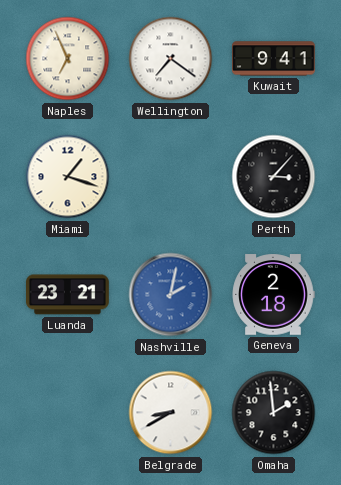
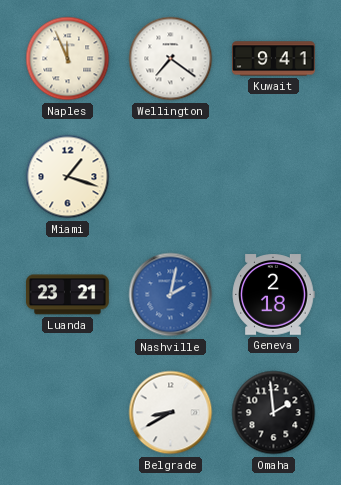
Naples: 6:56 -> 11:56
Perth: 3:07 -> none
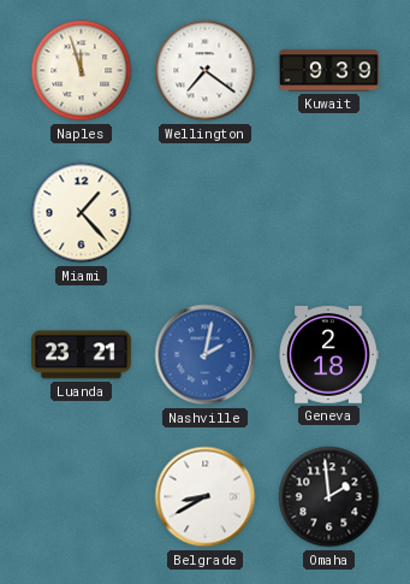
Naples: 11:56 -> 11:57
Kuwait: 9:41 -> 9:39
Miami: 1:18 -> 1:23
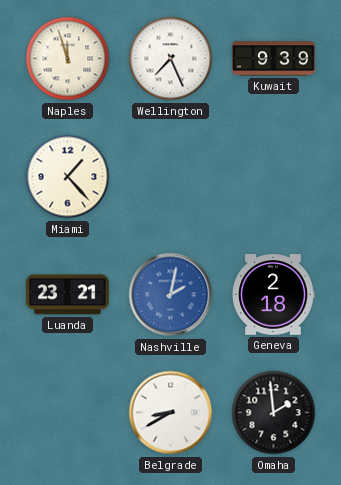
Wellington: 7:21 -> 7:26
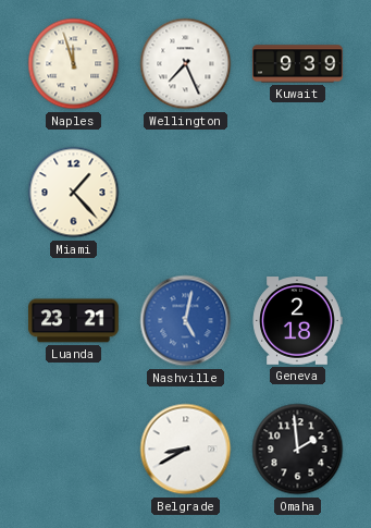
Nashville: 2:02 -> 5:02
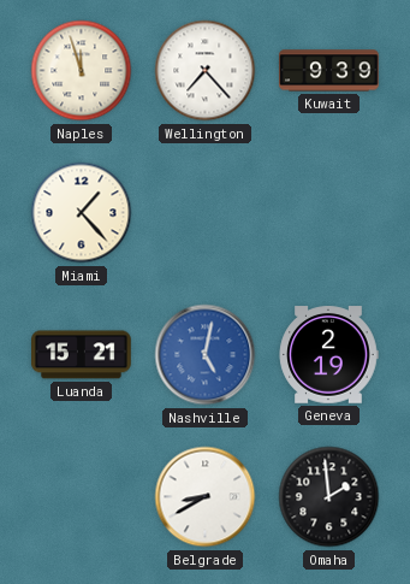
Wellington: 7:26 -> 7:23
Luanda: 23:21 -> 15:21
Geneva: 2:18 -> 2:19
